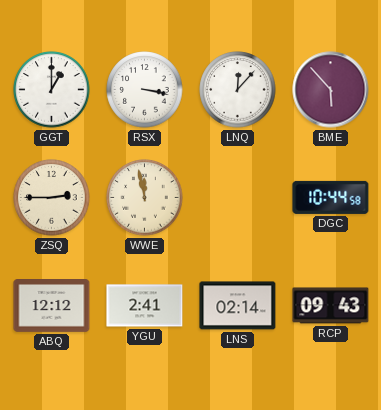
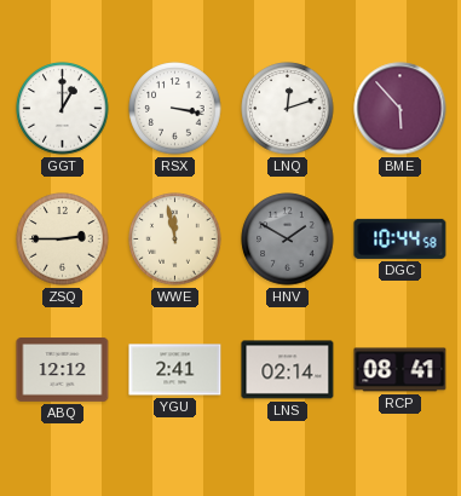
LNQ: 12:07 -> 12:12
HNV: none -> 1:50
RCP: 09:43 -> 08:41
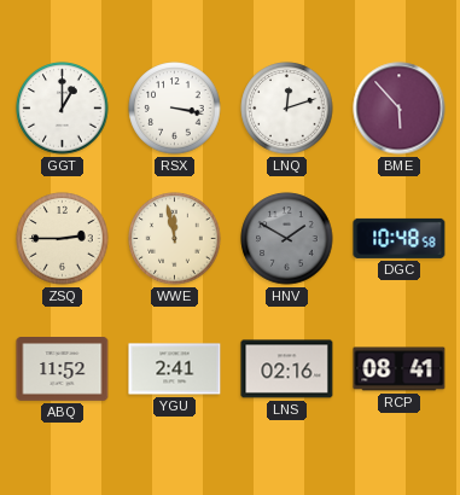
DGC: 10:44 -> 10:48
ABQ: 12:12 -> 11:52
LNS: 02:14 -> 02:16
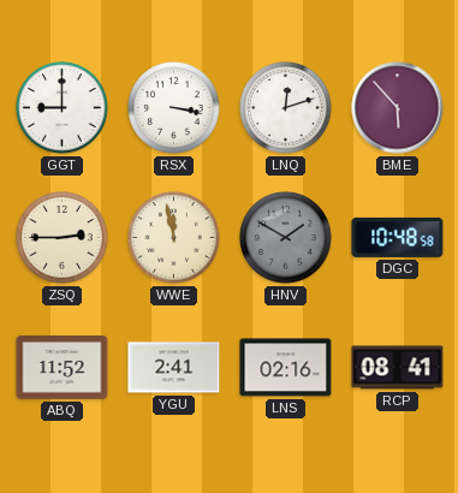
GGT: 1:00 -> 9:00
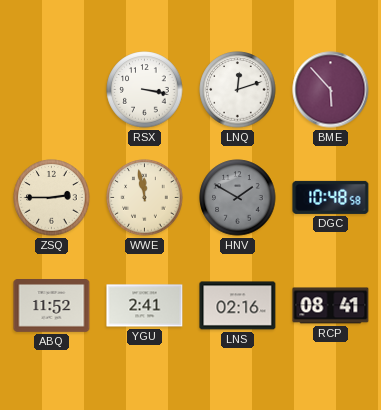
GGT: 9:00 -> none
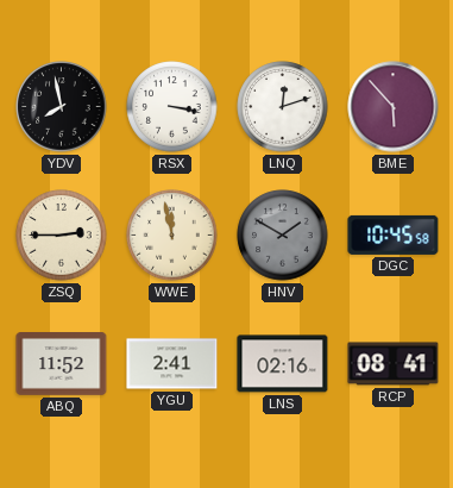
YDV: none -> 7:58
DGC: 10:48 -> 10:45
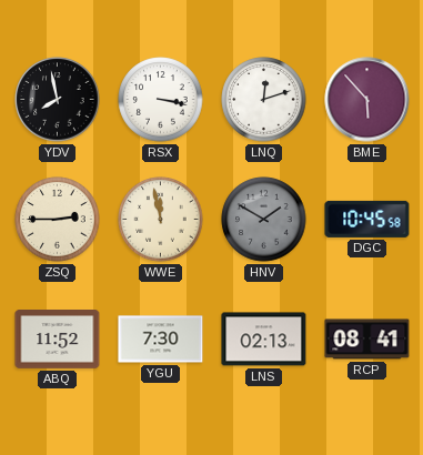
YGU: 2:41 -> 7:30
LNS: 02:16 -> 02:13
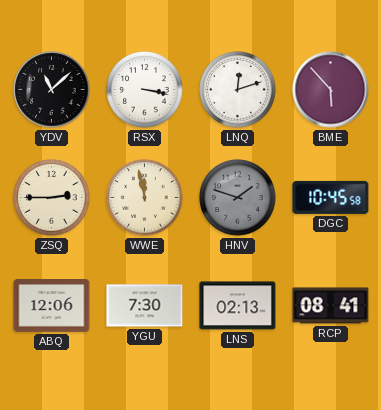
YDV: 7:58 -> 11:08
HNV: 1:50 -> 1:48
ABQ: 11:52 -> 12:06
